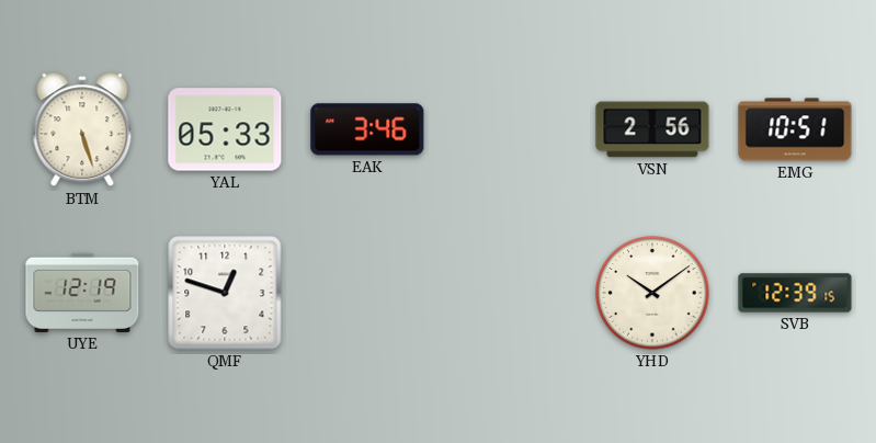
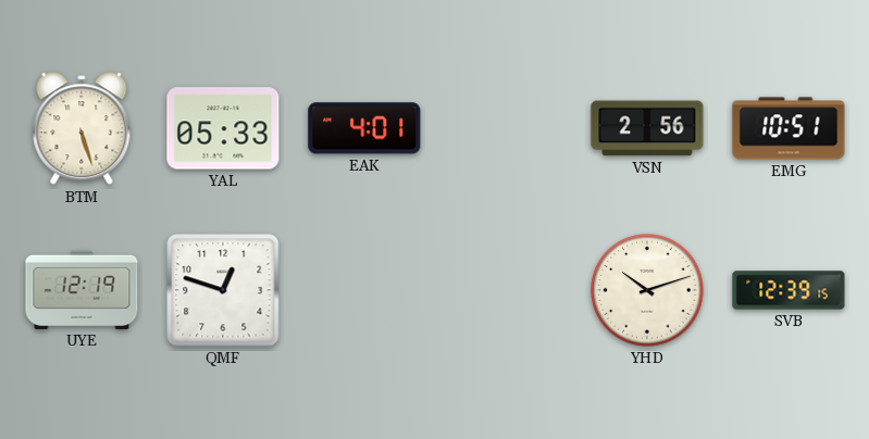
EAK: 3:46 -> 4:01
YHD: 10:09 -> 10:12
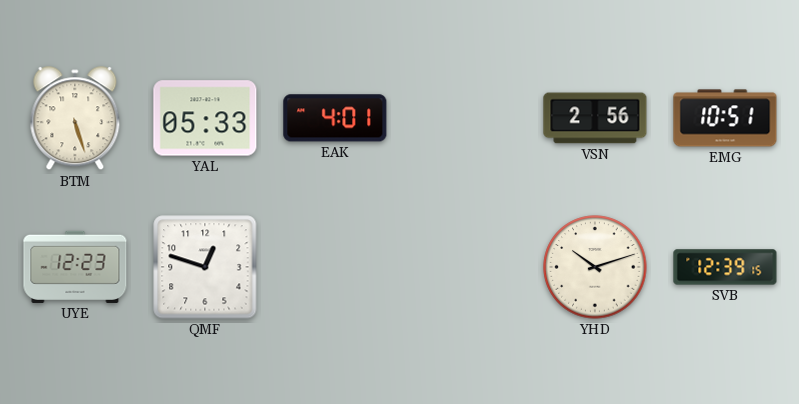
UYE: 12:19 -> 12:23
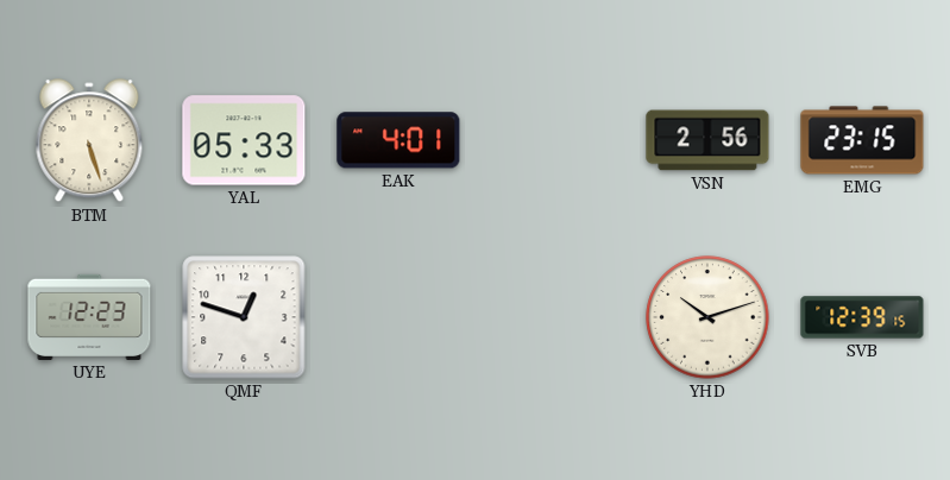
EMG: 10:51 -> 23:15
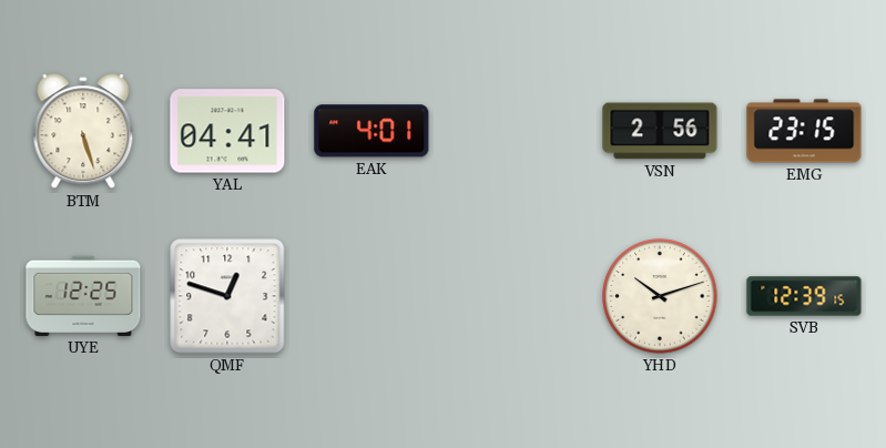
YAL: 05:33 -> 04:41
UYE: 12:23 -> 12:25
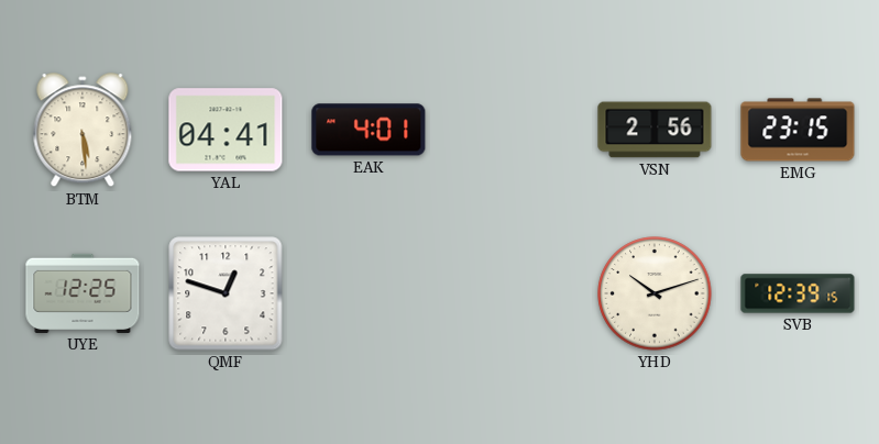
BTM: 5:27 -> 5:29
